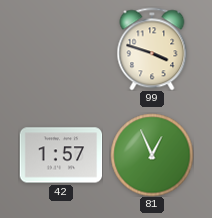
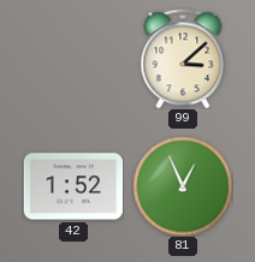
99: 3:48 -> 3:08
42: 1:57 -> 1:52
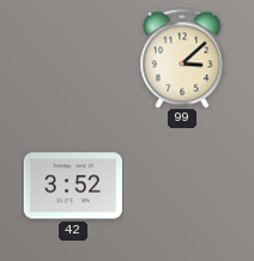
42: 1:52 -> 3:52
81: 12:56 -> none
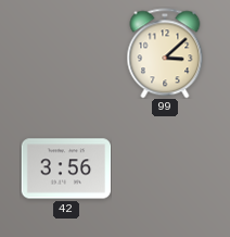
42: 3:52 -> 3:56
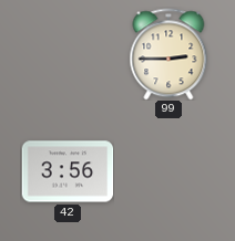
99: 3:08 -> 2:45
